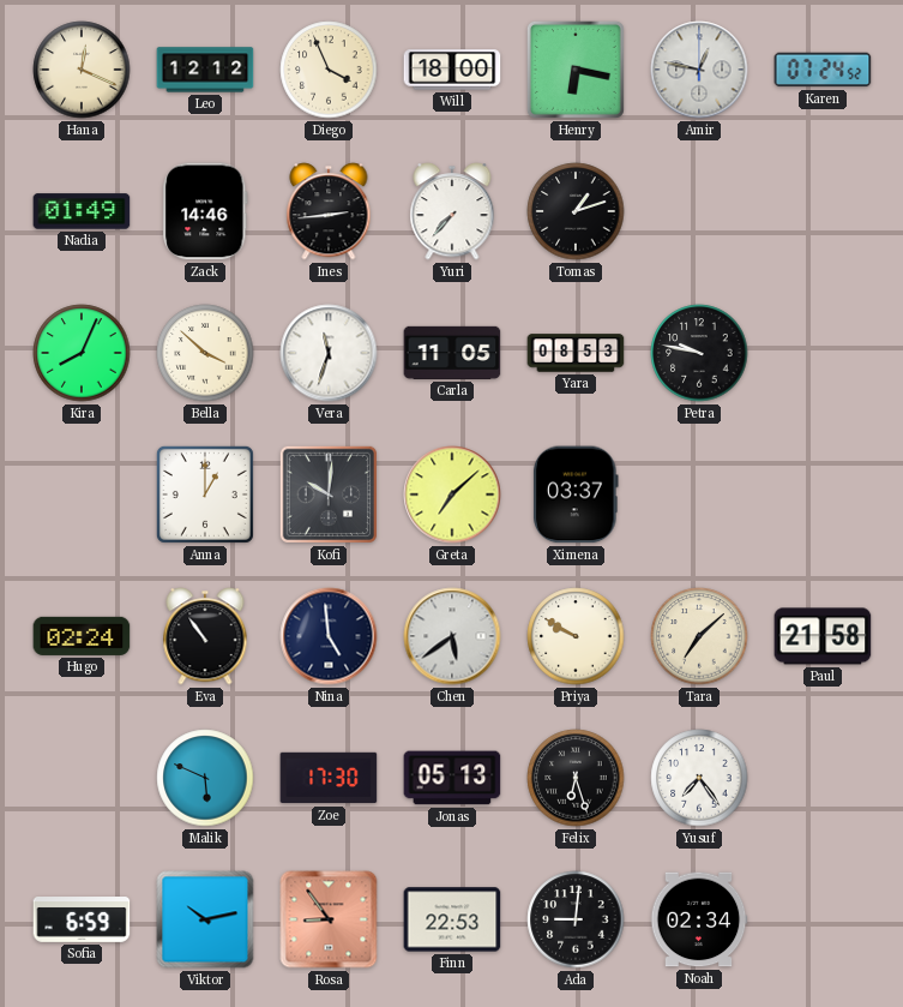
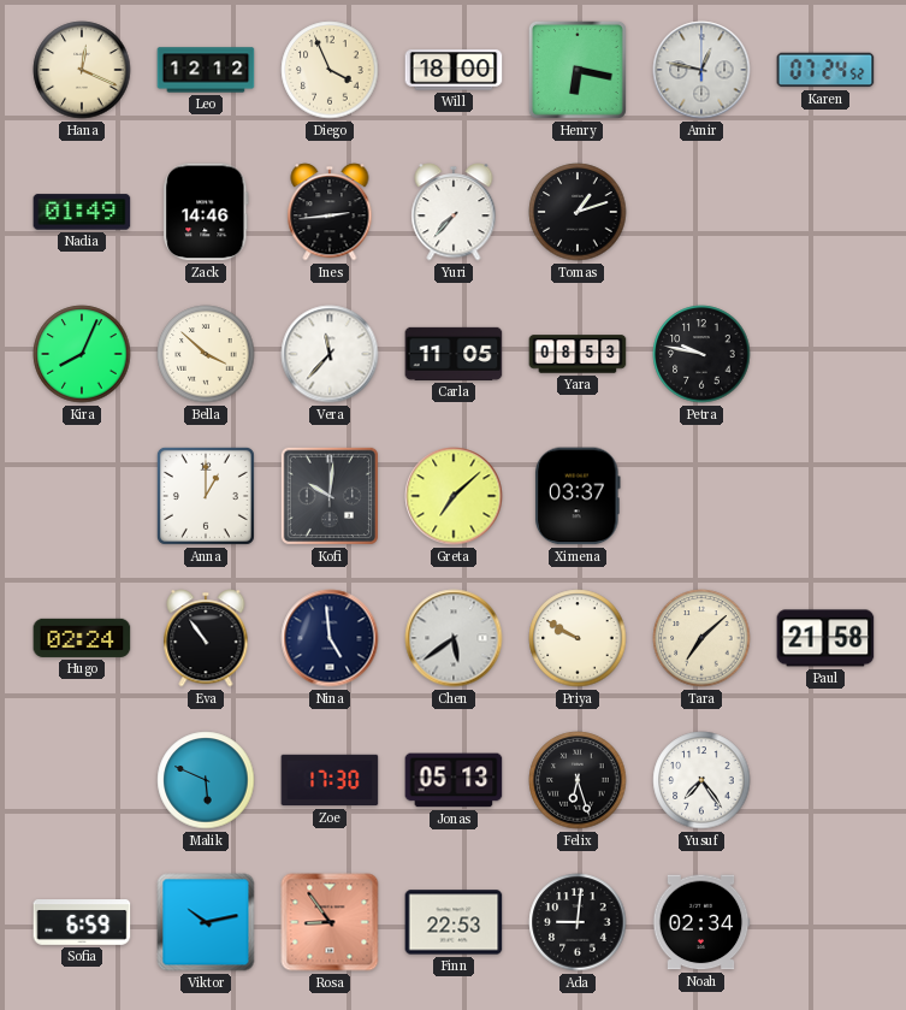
Vera: 11:33 -> 11:37
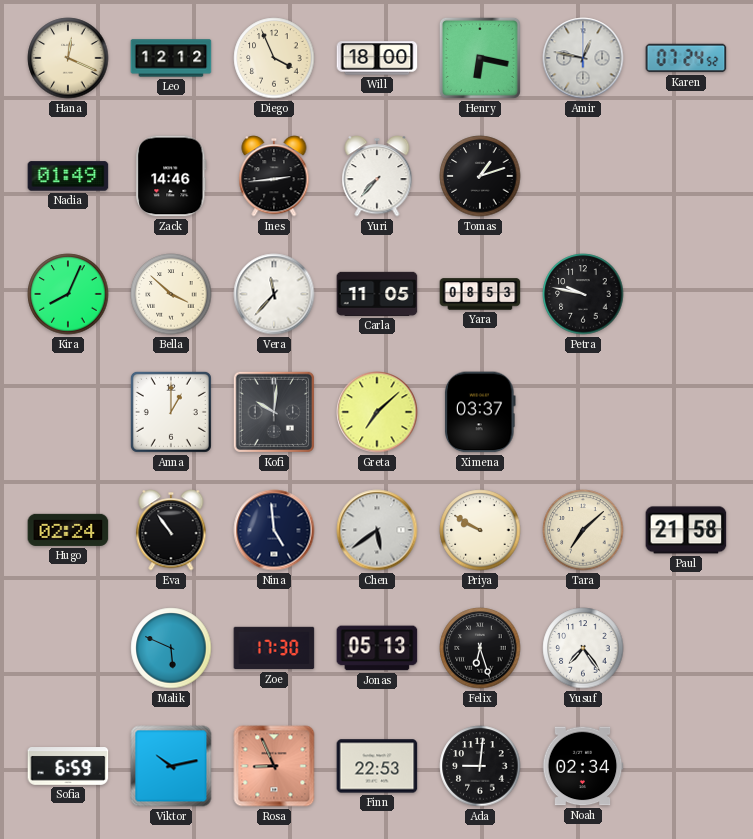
Rosa: 8:54 -> 8:56
